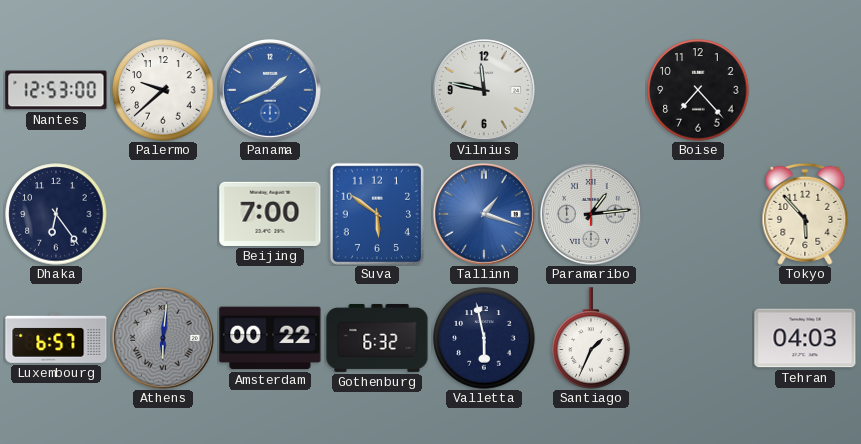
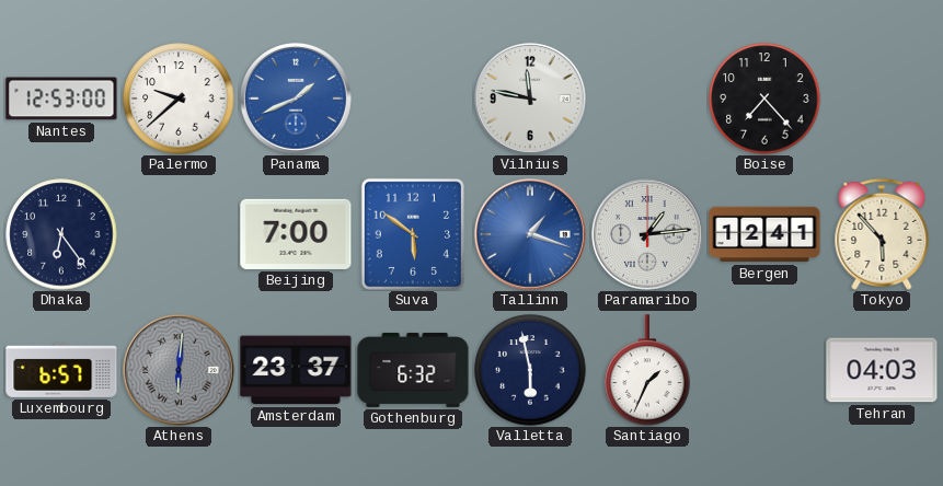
Bergen: none -> 12:41
Amsterdam: 00:22 -> 23:37
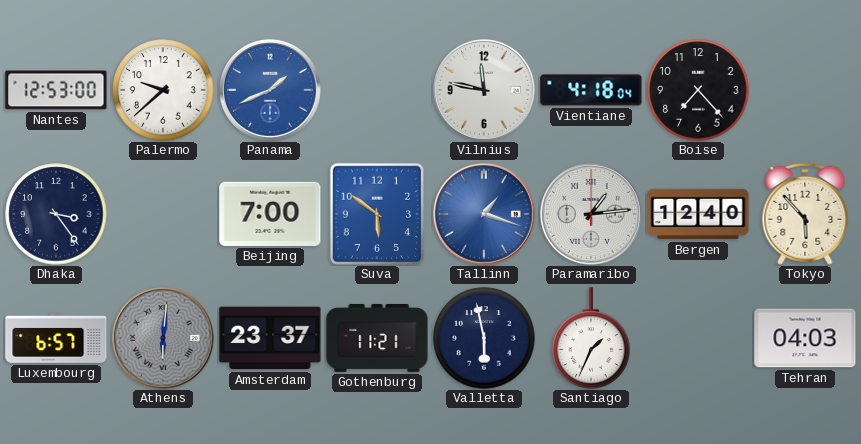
Vientiane: none -> 4:18
Dhaka: 6:24 -> 3:24
Bergen: 12:41 -> 12:40
Gothenburg: 6:32 -> 11:21
